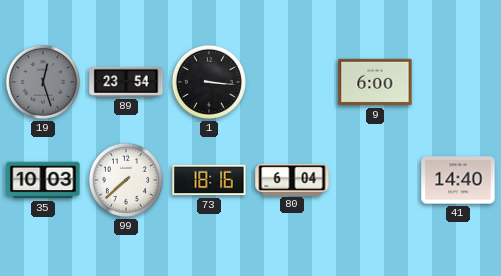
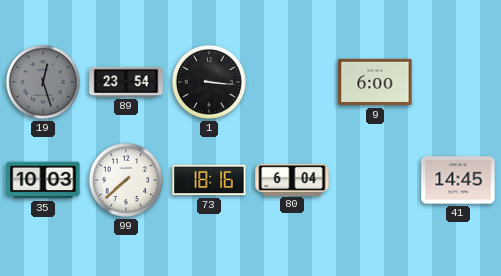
41: 14:40 -> 14:45
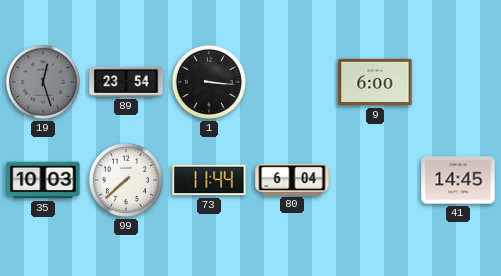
73: 18:16 -> 11:44
